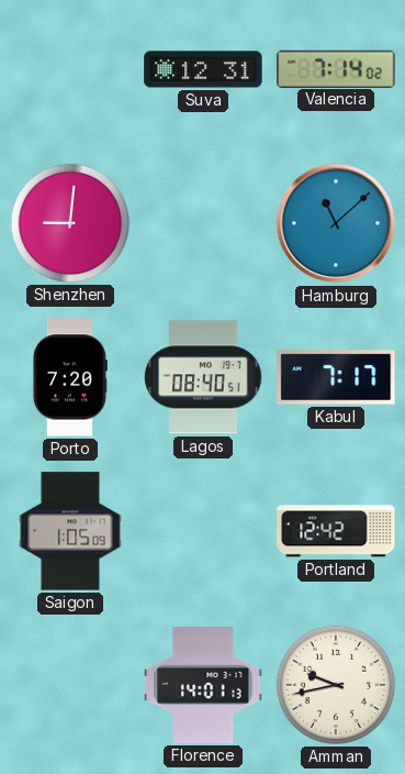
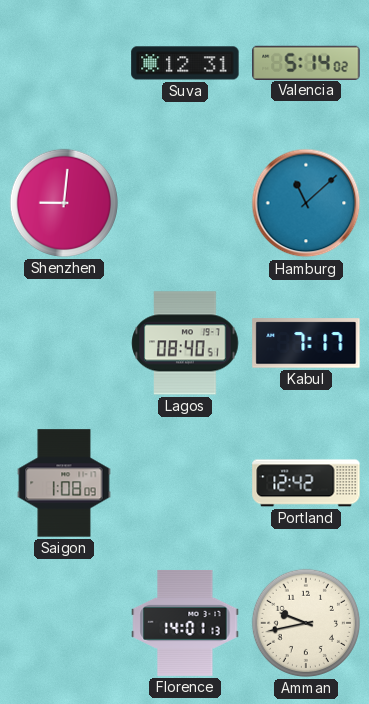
Valencia: 7:14 -> 5:14
Porto: 7:20 -> none
Saigon: 1:05 -> 1:08
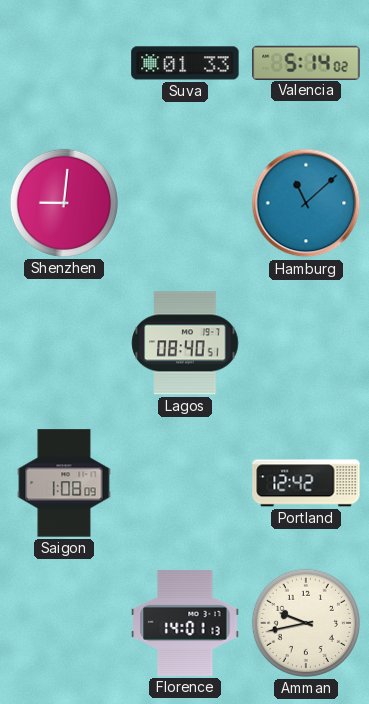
Suva: 12:31 -> 01:33
Kabul: 7:17 -> none
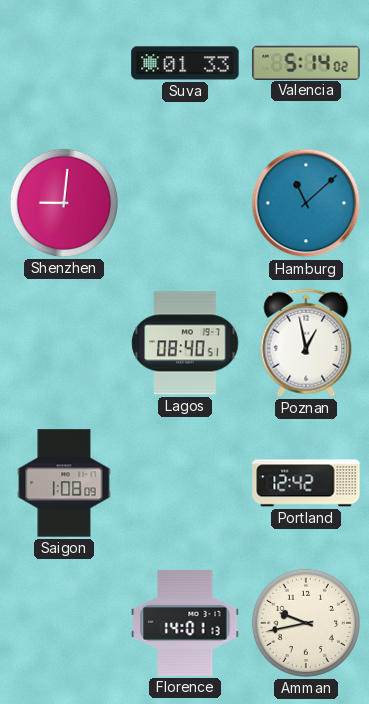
Poznan: none -> 12:58
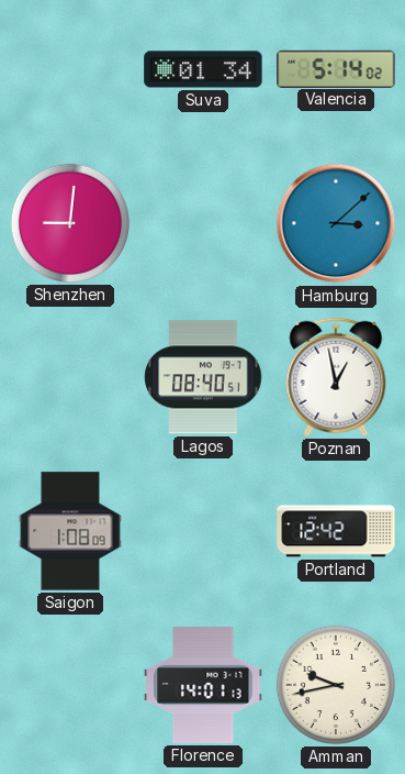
Suva: 01:33 -> 01:34
Hamburg: 11:08 -> 3:08
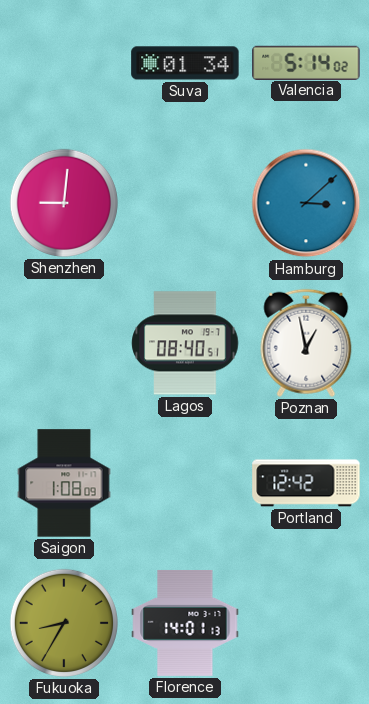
Fukuoka: none -> 8:35
Amman: 9:43 -> none
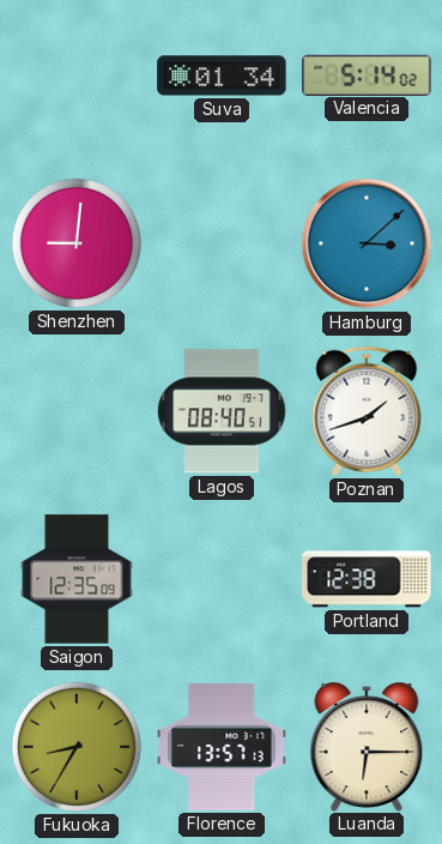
Poznan: 12:58 -> 1:42
Saigon: 1:08 -> 12:35
Portland: 12:42 -> 12:38
Florence: 14:01 -> 13:57
Luanda: none -> 6:15
